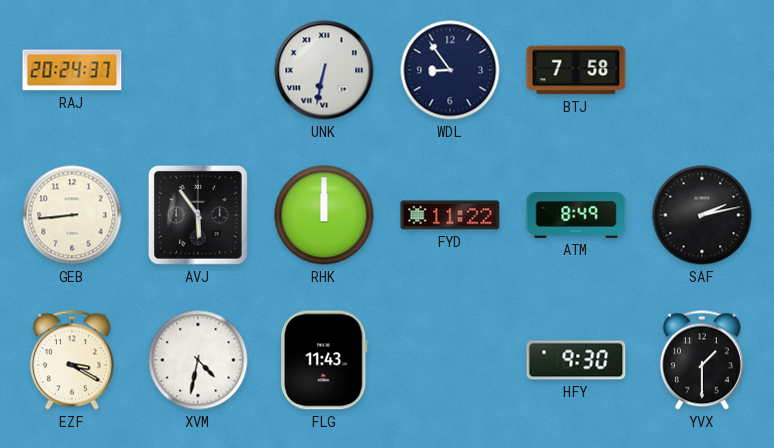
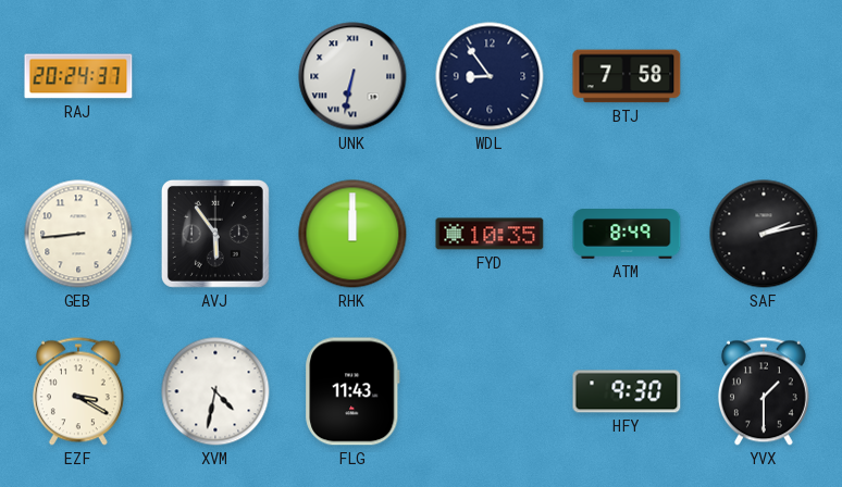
FYD: 11:22 -> 10:35
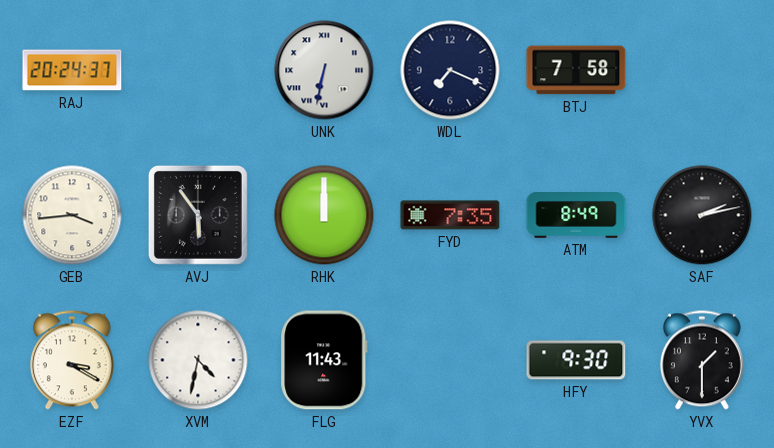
WDL: 8:54 -> 7:19
GEB: 8:44 -> 3:44
FYD: 10:35 -> 7:35
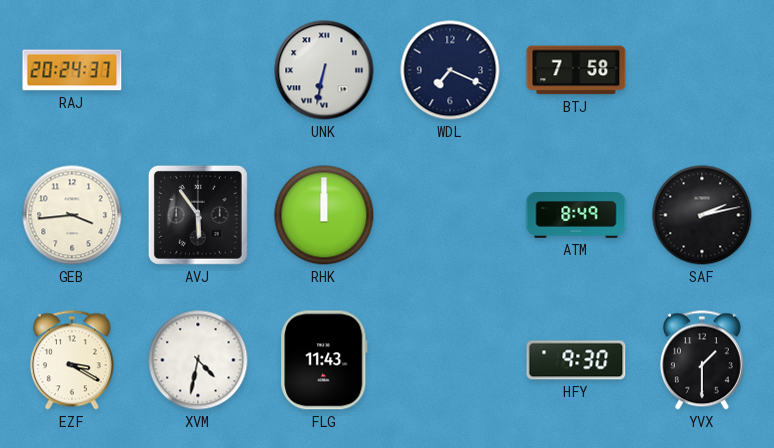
FYD: 7:35 -> none
